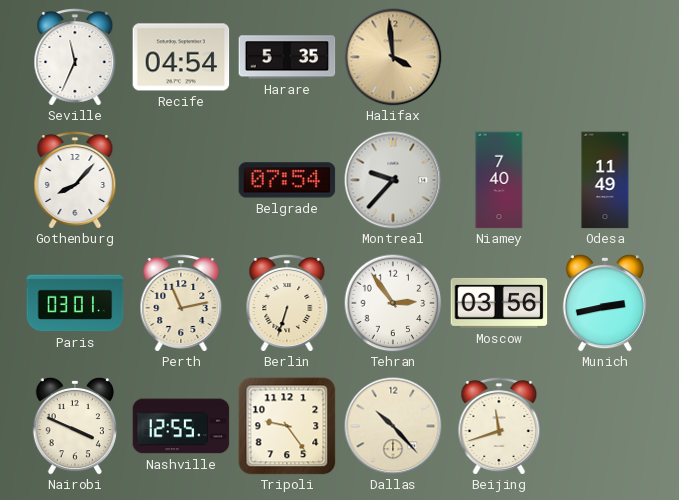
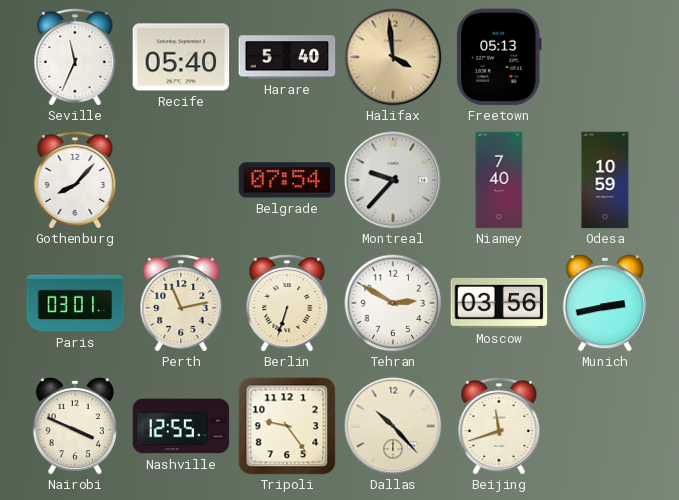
Recife: 04:54 -> 05:40
Harare: 5:35 -> 5:40
Freetown: none -> 05:13
Odesa: 11:49 -> 10:59
Tehran: 2:54 -> 2:50
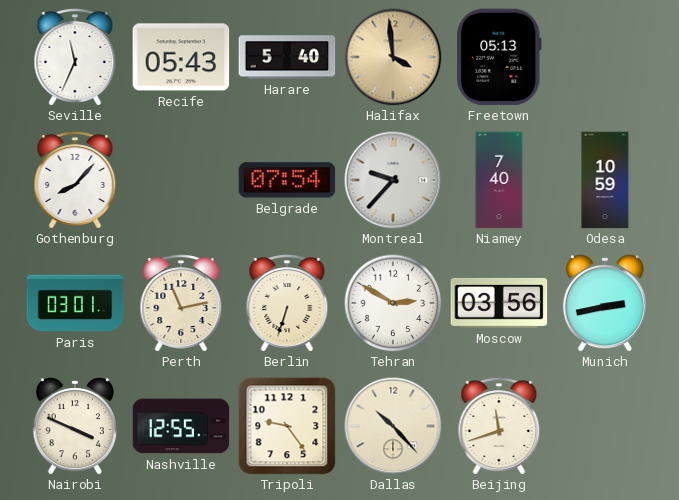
Recife: 05:40 -> 05:43
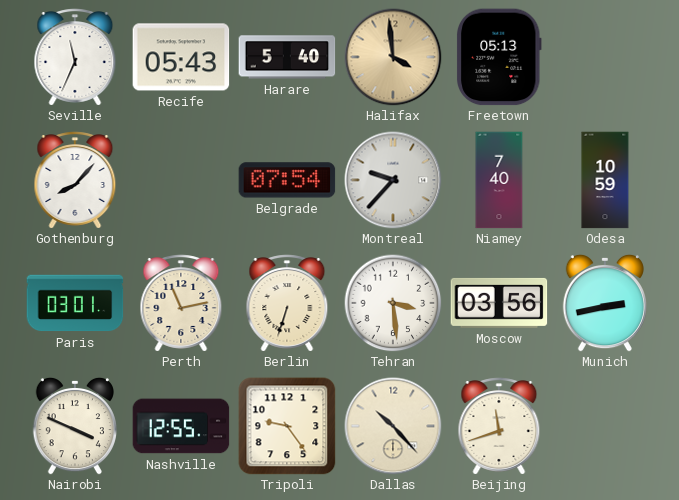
Tehran: 2:50 -> 3:29
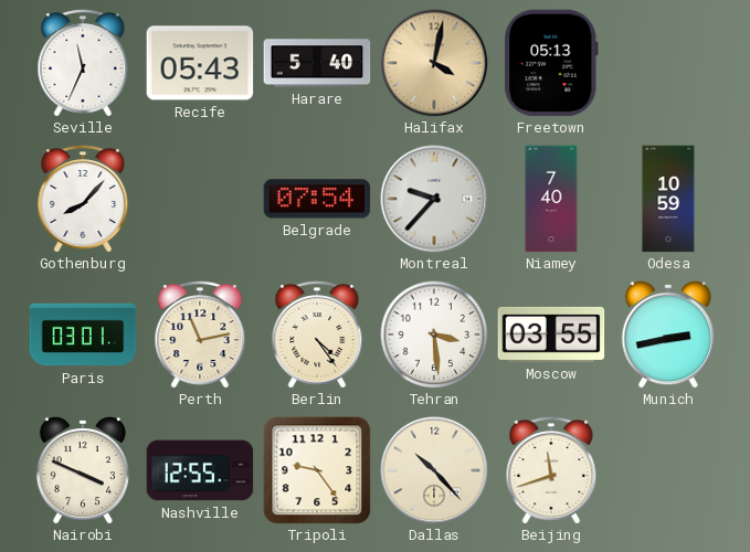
Halifax: 3:59 -> 4:02
Berlin: 6:33 -> 4:24
Moscow: 03:56 -> 03:55
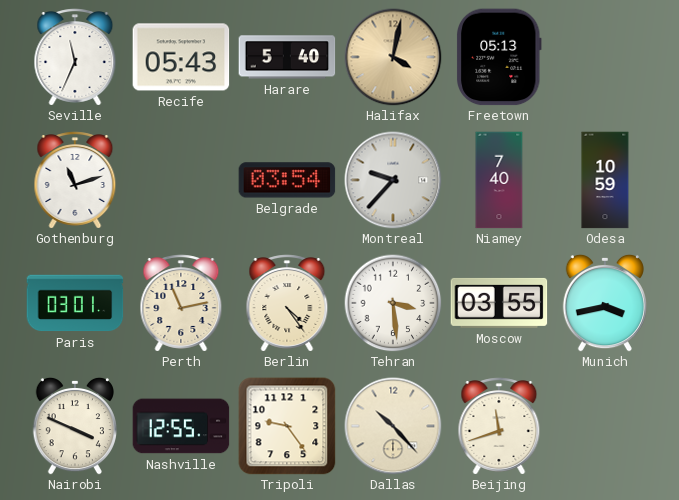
Gothenburg: 8:07 -> 11:12
Belgrade: 07:54 -> 03:54
Munich: 2:43 -> 3:43
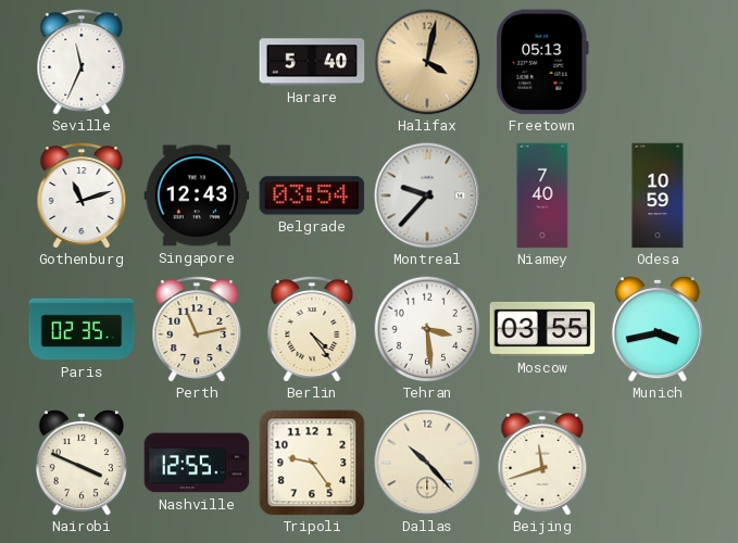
Recife: 05:43 -> none
Singapore: none -> 12:43
Paris: 03:01 -> 02:35
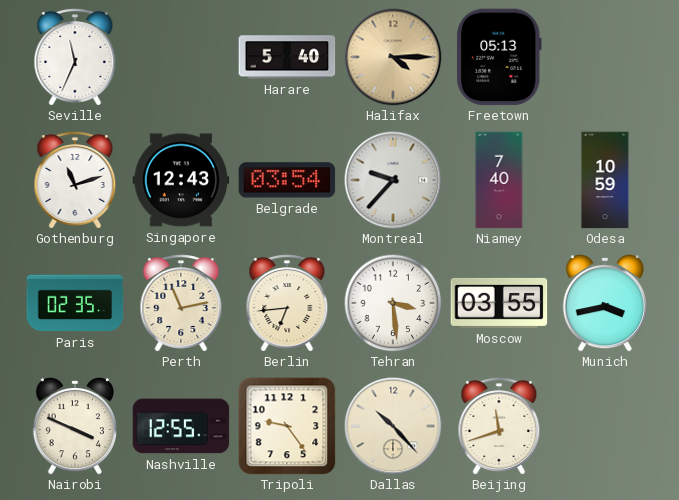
Halifax: 4:02 -> 4:15
Berlin: 4:24 -> 6:44
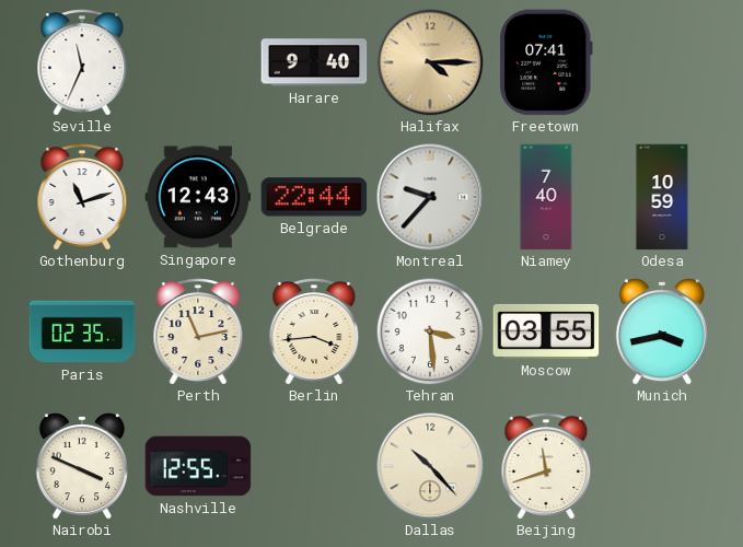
Harare: 5:40 -> 9:40
Freetown: 05:13 -> 07:41
Belgrade: 03:54 -> 22:44
Berlin: 6:44 -> 3:44
Tripoli: 9:24 -> none
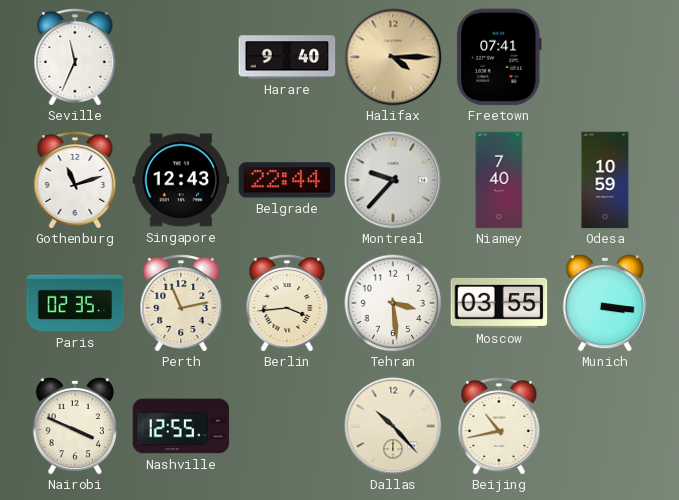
Munich: 3:43 -> 3:16
Beijing: 11:42 -> 10:43
